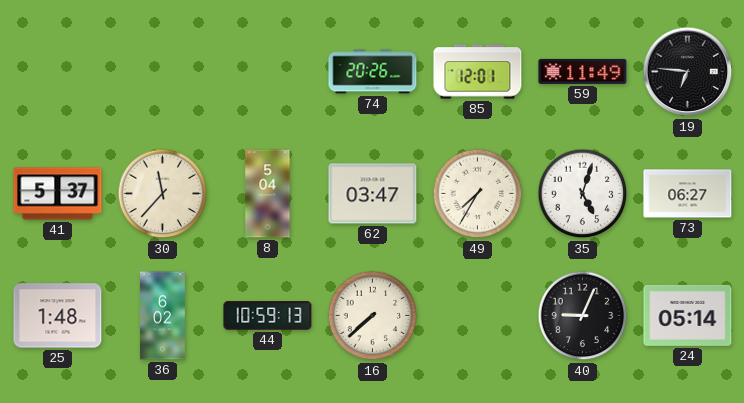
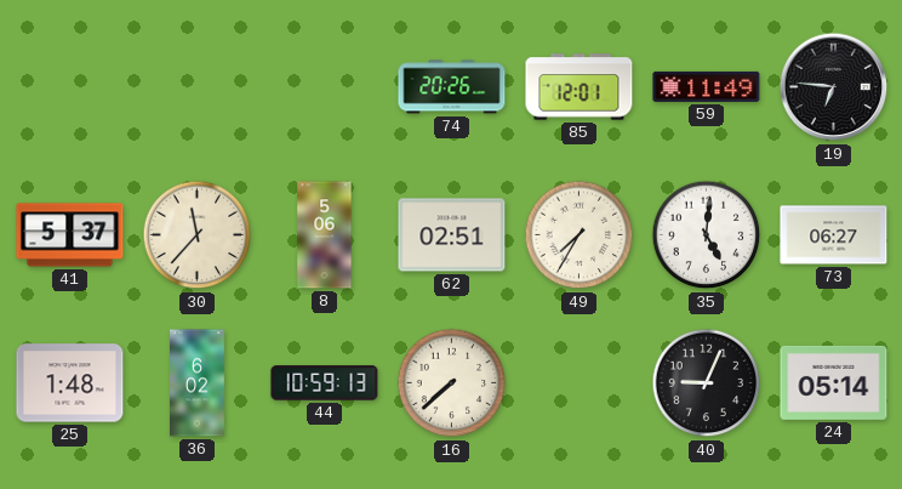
8: 5:04 -> 5:06
62: 03:47 -> 02:51
35: 5:03 -> 5:01
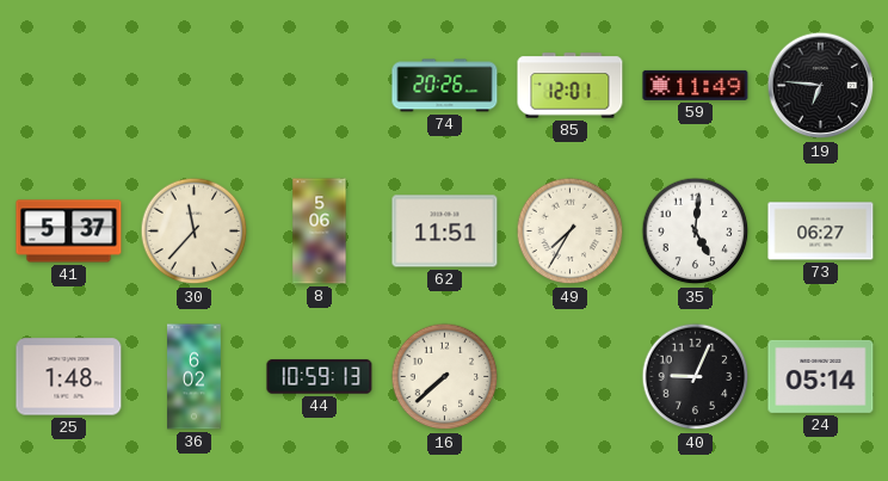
62: 02:51 -> 11:51
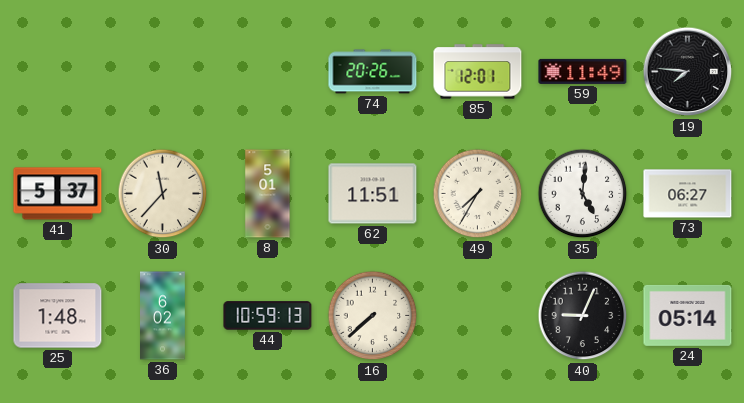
19: 6:46 -> 7:46
8: 5:06 -> 5:01
